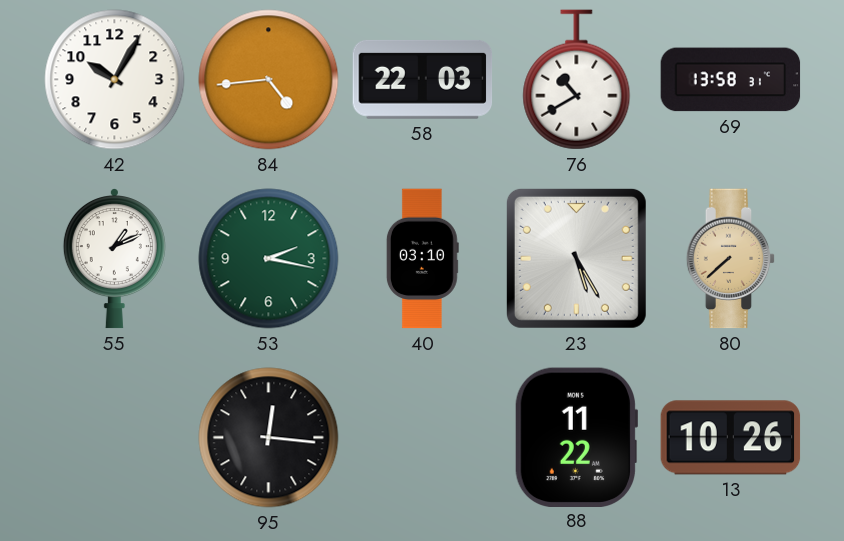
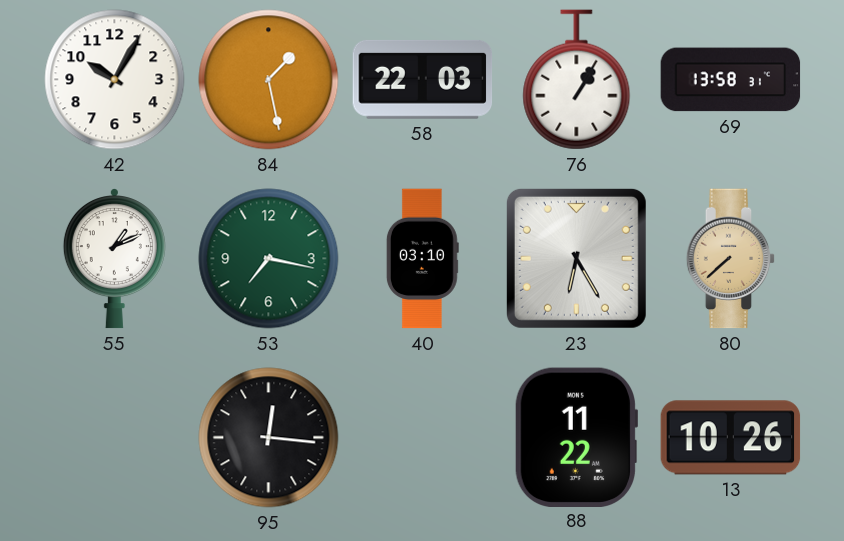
84: 4:44 -> 1:28
76: 10:40 -> 1:05
53: 2:17 -> 7:17
23: 5:25 -> 6:25
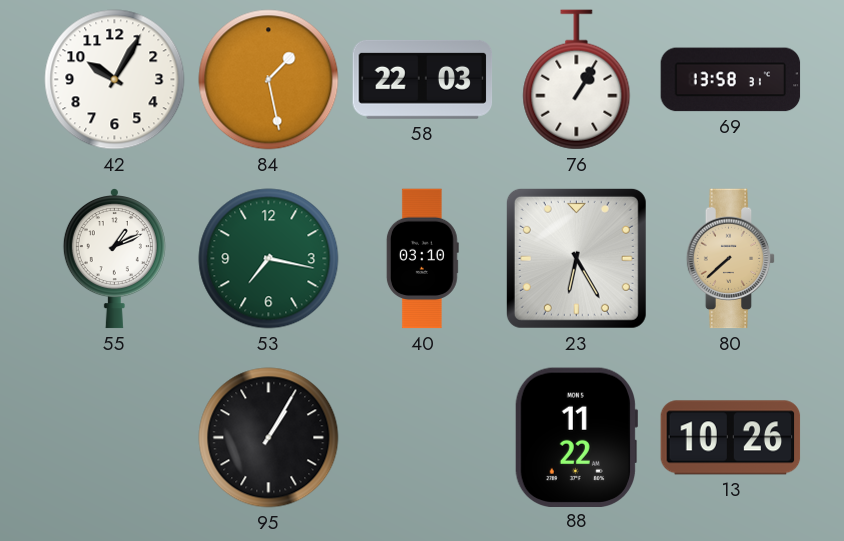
95: 12:16 -> 1:05
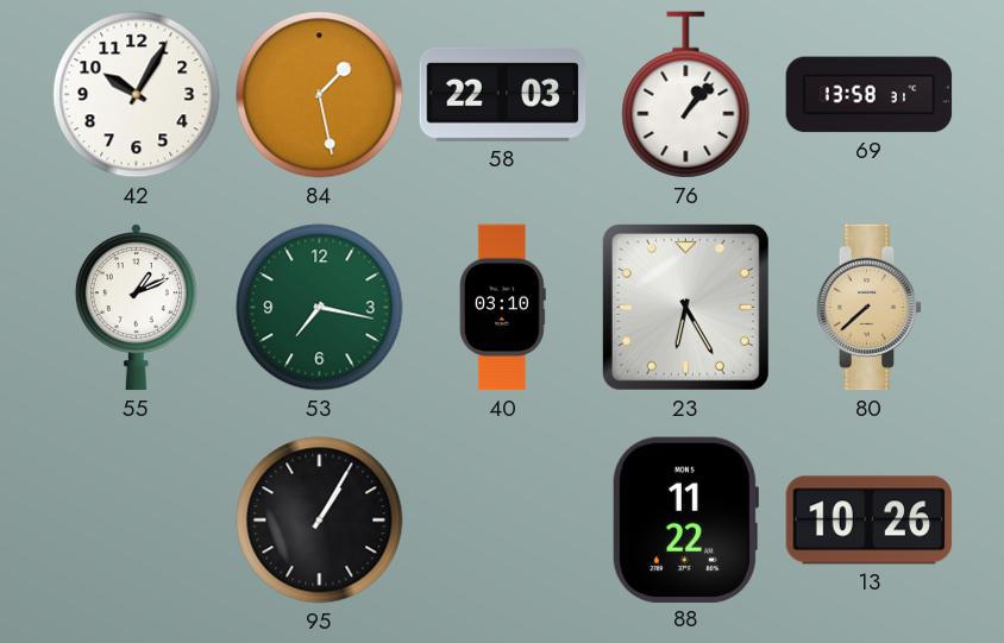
76: 1:05 -> 1:07
